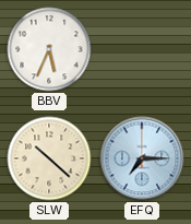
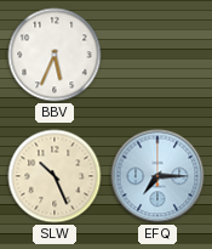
SLW: 10:22 -> 10:26
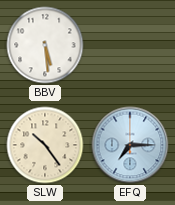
BBV: 5:34 -> 5:29
SLW: 10:26 -> 10:24
